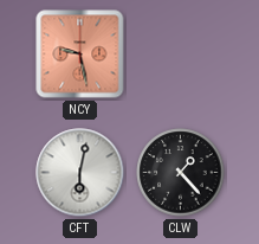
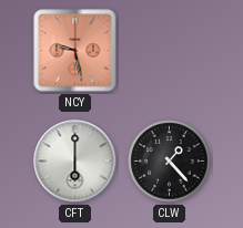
CFT: 6:02 -> 6:00
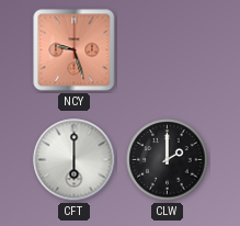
NCY: 9:28 -> 9:27
CLW: 1:23 -> 2:00
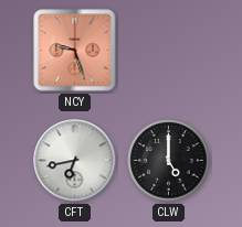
CFT: 6:00 -> 6:43
CLW: 2:00 -> 5:00
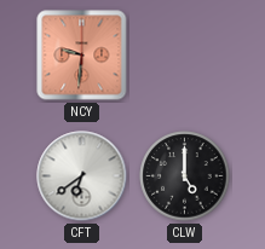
NCY: 9:27 -> 9:31
CFT: 6:43 -> 6:39
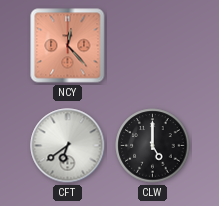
NCY: 9:31 -> 12:23
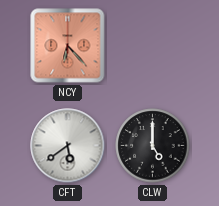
NCY: 12:23 -> 6:23
CFT: 6:39 -> 5:39
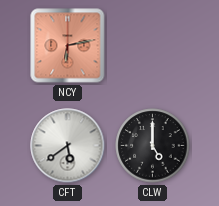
NCY: 6:23 -> 6:13
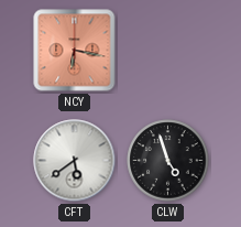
NCY: 6:13 -> 6:17
CLW: 5:00 -> 4:57
